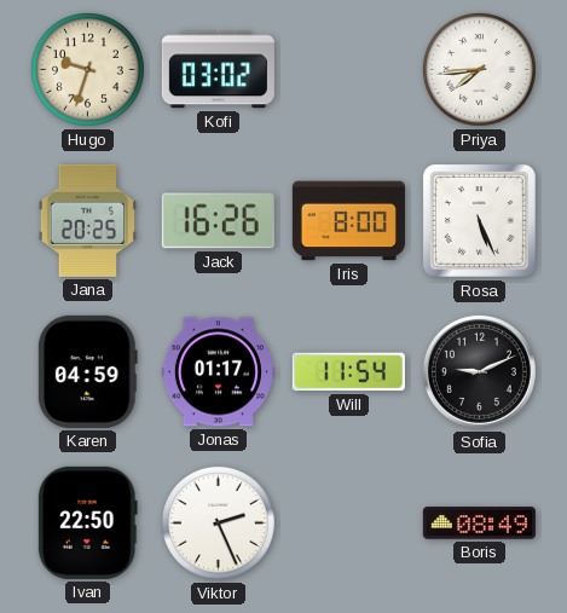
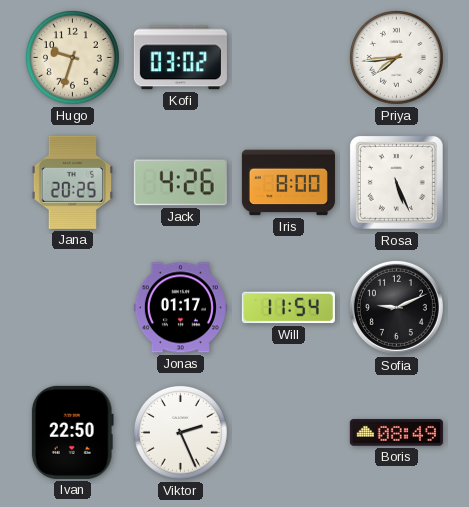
Jack: 16:26 -> 4:26
Karen: 04:59 -> none
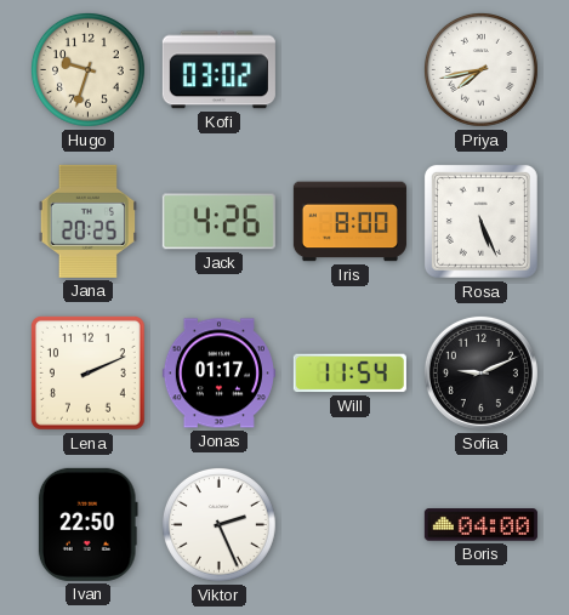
Priya: 7:44 -> 7:43
Lena: none -> 2:11
Boris: 08:49 -> 04:00
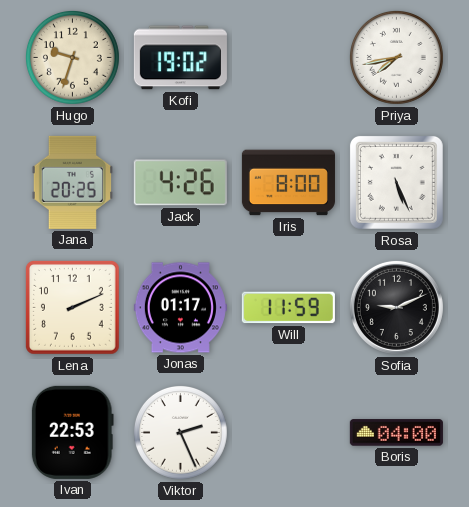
Kofi: 03:02 -> 19:02
Will: 11:54 -> 11:59
Ivan: 22:50 -> 22:53
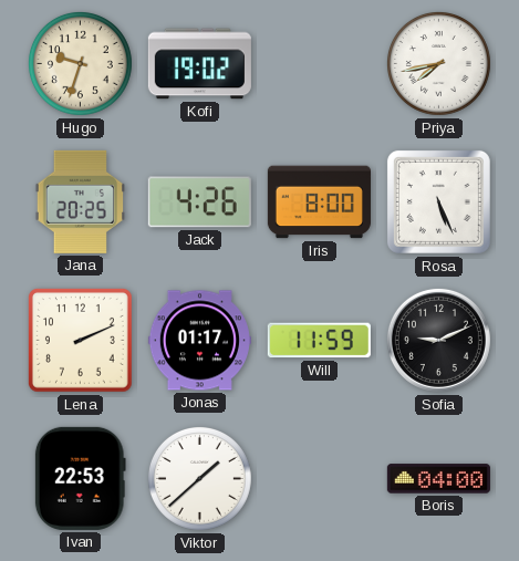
Viktor: 2:26 -> 1:38
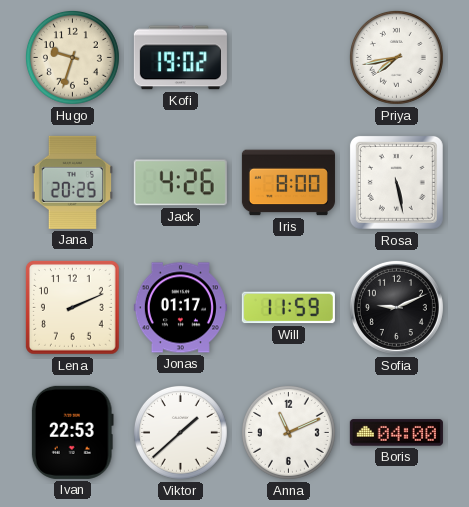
Rosa: 5:26 -> 5:28
Anna: none -> 11:11
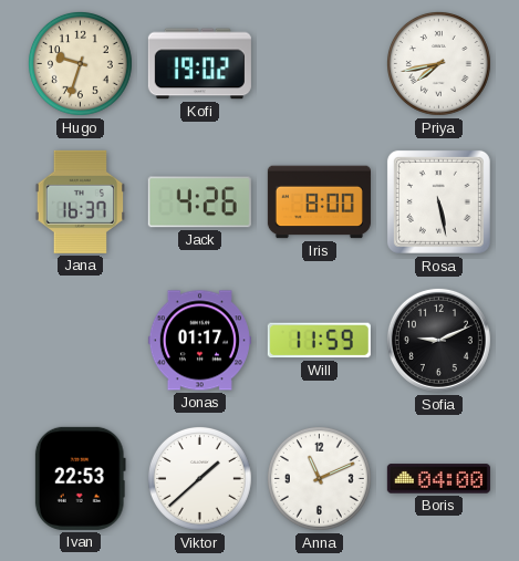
Jana: 20:25 -> 16:37
Lena: 2:11 -> none
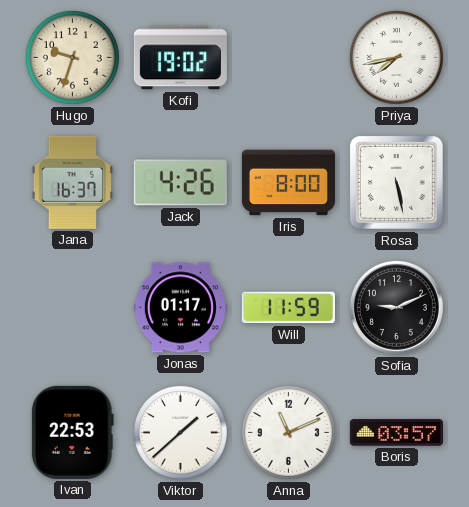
Boris: 04:00 -> 03:57
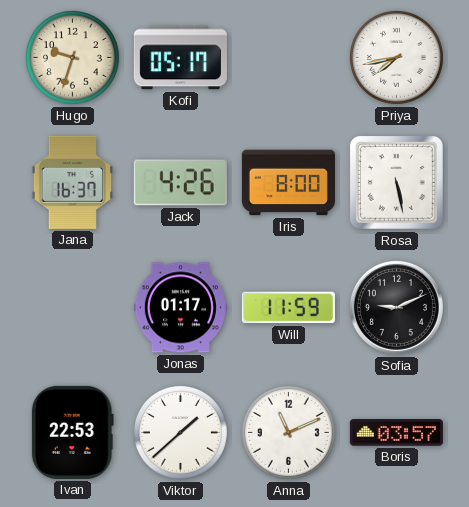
Kofi: 19:02 -> 05:17
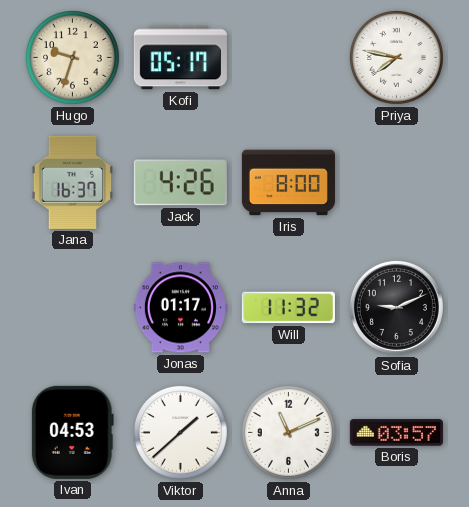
Priya: 7:43 -> 7:47
Rosa: 5:28 -> none
Will: 11:59 -> 11:32
Ivan: 22:53 -> 04:53
